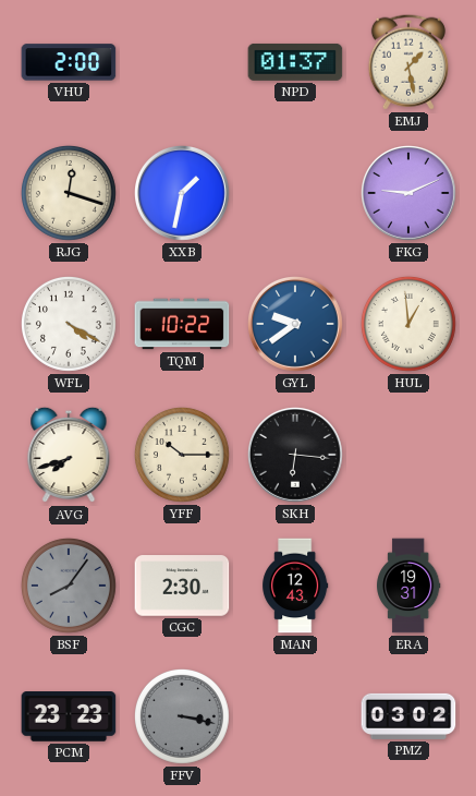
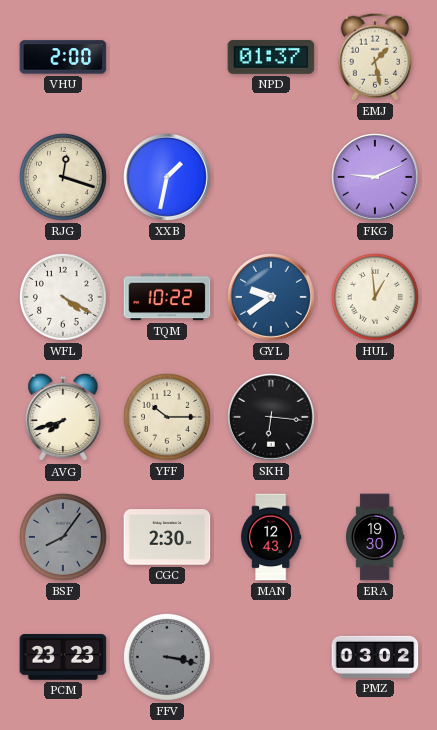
ERA: 19:31 -> 19:30
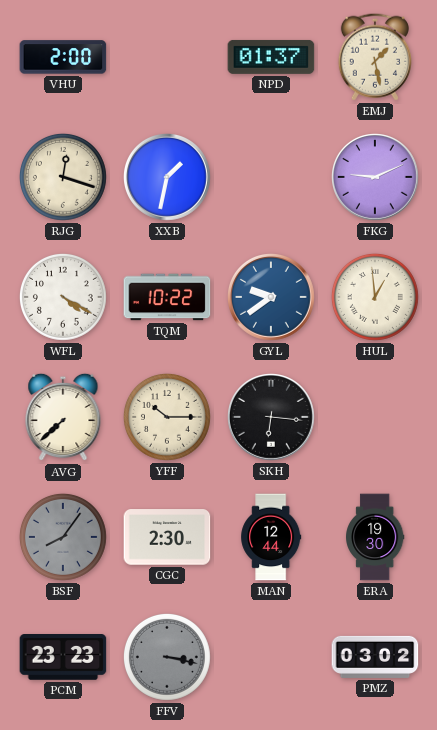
AVG: 7:42 -> 7:38
MAN: 12:43 -> 12:44
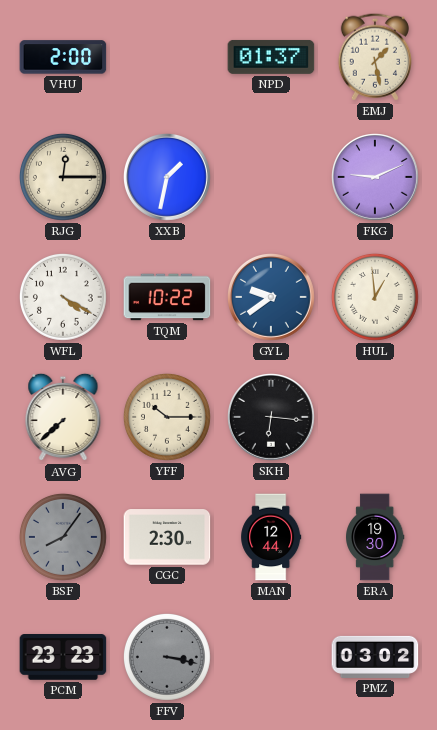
RJG: 12:18 -> 12:15
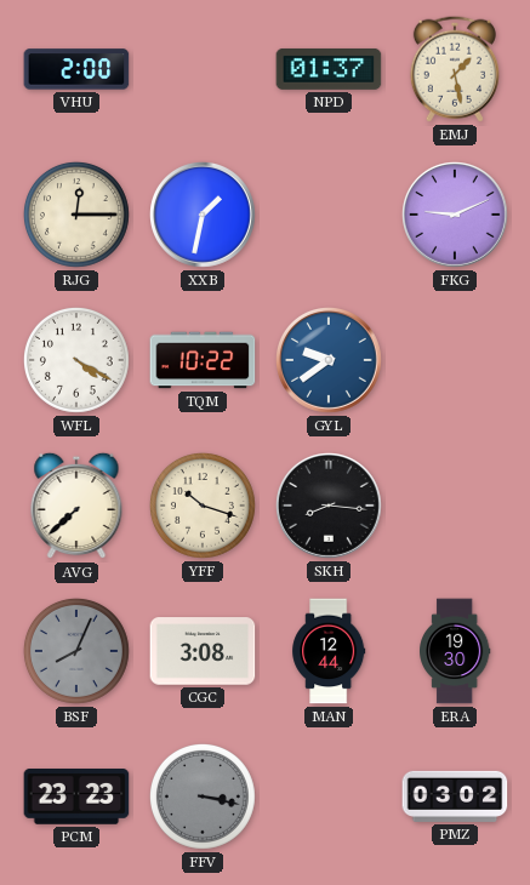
HUL: 12:59 -> none
YFF: 10:15 -> 10:18
SKH: 6:16 -> 8:16
BSF: 8:06 -> 8:04
CGC: 2:30 -> 3:08
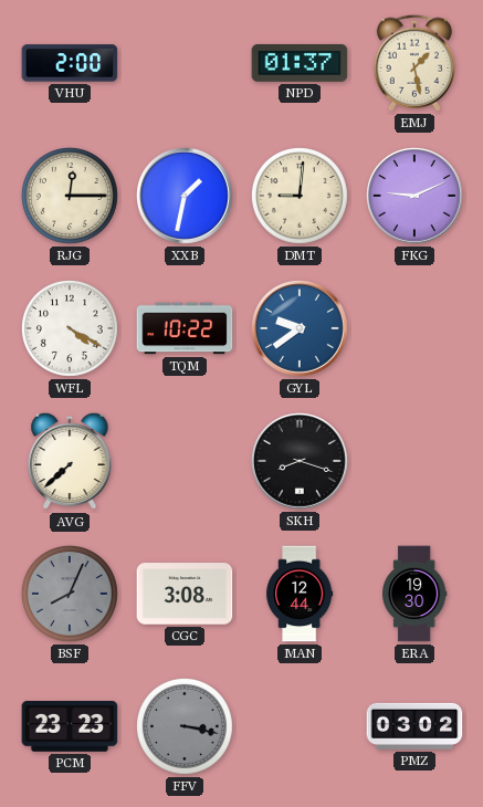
DMT: none -> 9:01
YFF: 10:18 -> none
SKH: 8:16 -> 8:18
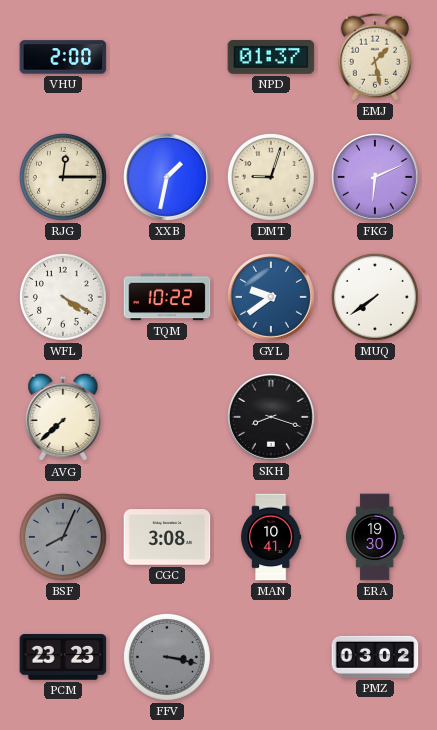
DMT: 9:01 -> 9:03
FKG: 9:11 -> 6:11
MUQ: none -> 7:39
MAN: 12:44 -> 10:41
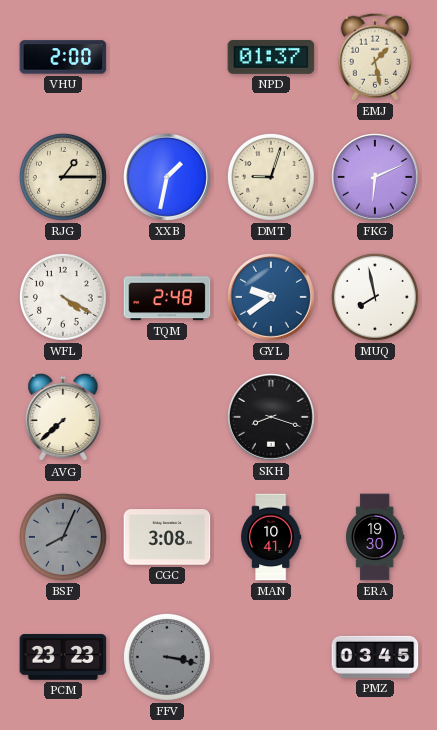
RJG: 12:15 -> 1:15
TQM: 10:22 -> 2:48
MUQ: 7:39 -> 7:58
PMZ: 03:02 -> 03:45
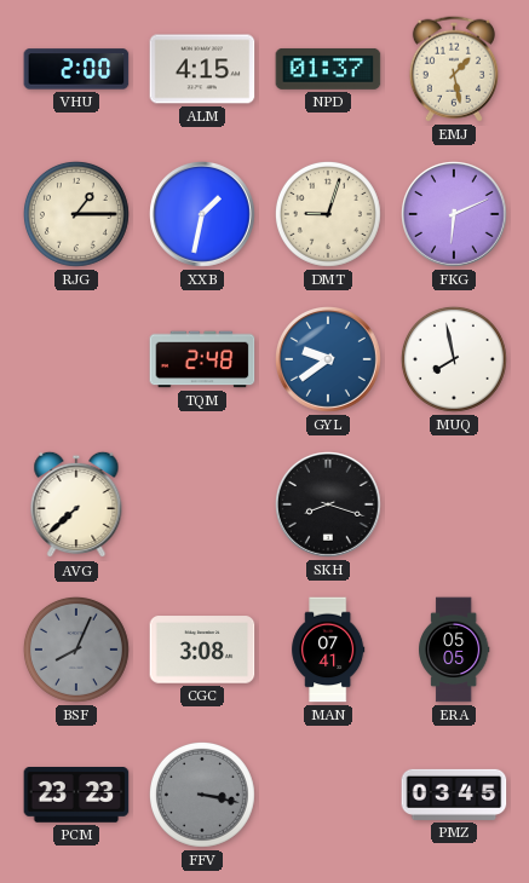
ALM: none -> 4:15
WFL: 4:20 -> none
MAN: 10:41 -> 07:41
ERA: 19:30 -> 05:05
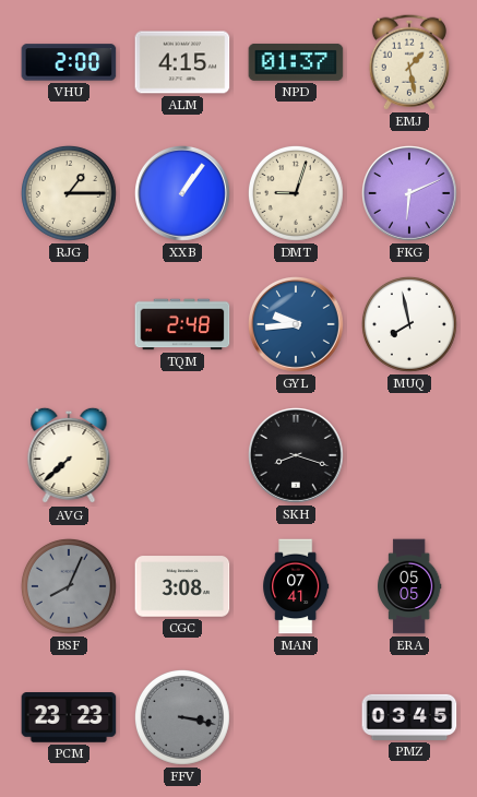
XXB: 1:32 -> 1:06
GYL: 9:39 -> 9:44
